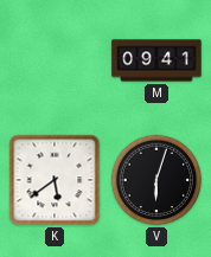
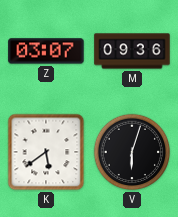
Z: none -> 03:07
M: 09:41 -> 09:36
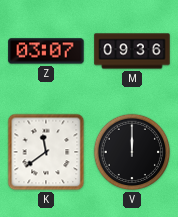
K: 5:39 -> 11:39
V: 6:03 -> 12:00
